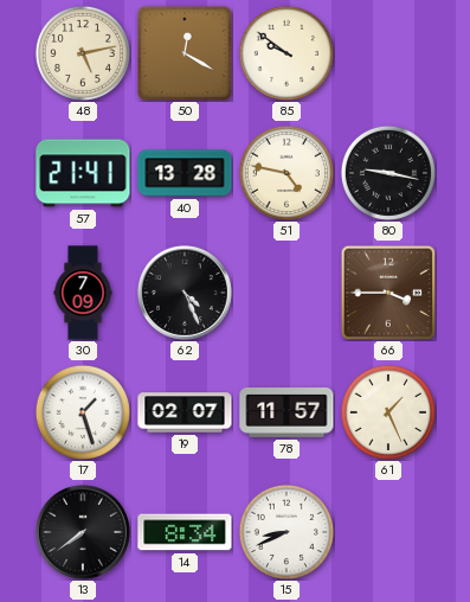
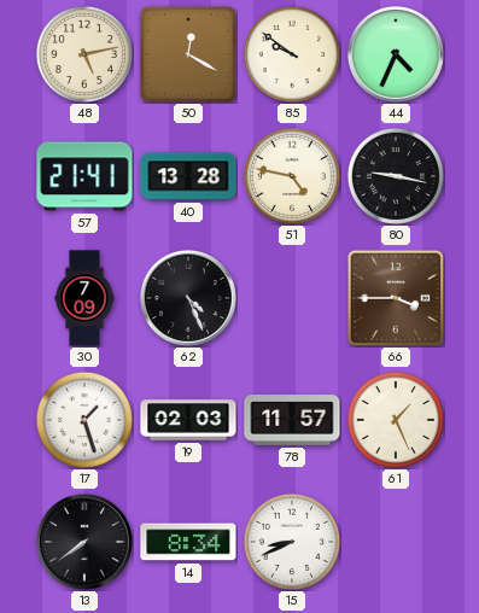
44: none -> 4:34
19: 02:07 -> 02:03
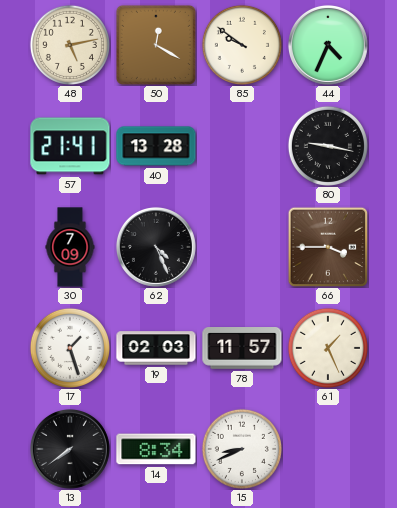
51: 4:47 -> none
